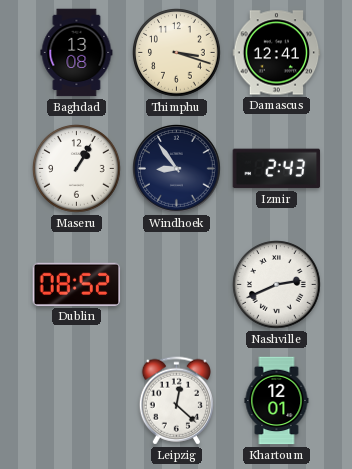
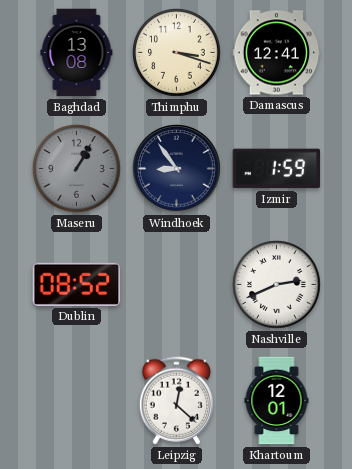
Maseru dial: white -> grey
Izmir: 2:43 -> 1:59
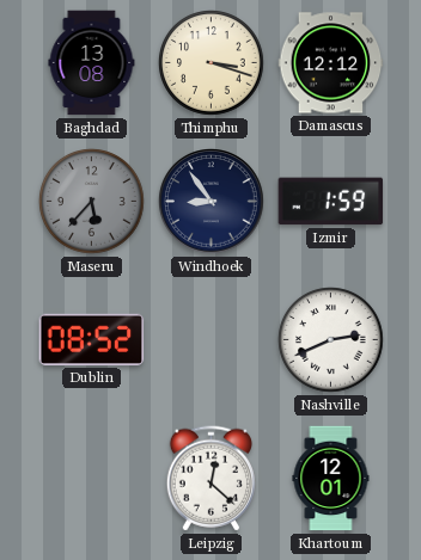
Damascus: 12:41 -> 12:12
Maseru: 1:05 -> 5:37
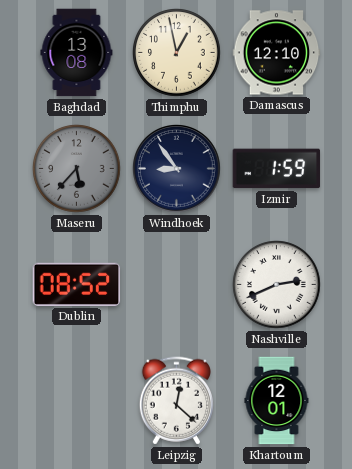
Thimphu: 3:18 -> 12:58
Damascus: 12:12 -> 12:10
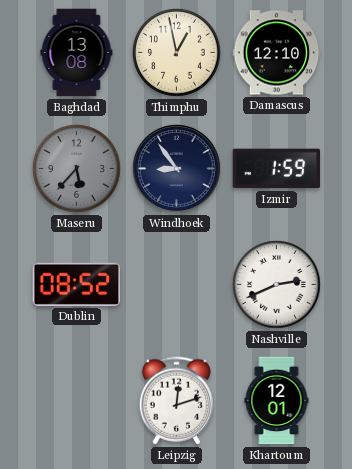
Leipzig: 12:22 -> 12:12
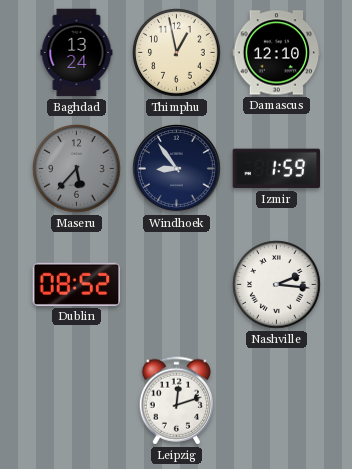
Baghdad: 13:08 -> 13:24
Nashville: 2:41 -> 2:16
Khartoum: 12:01 -> none
